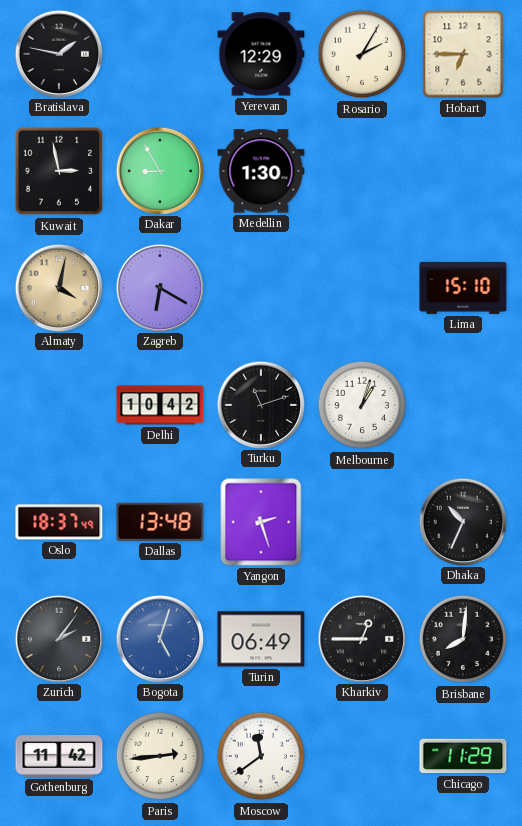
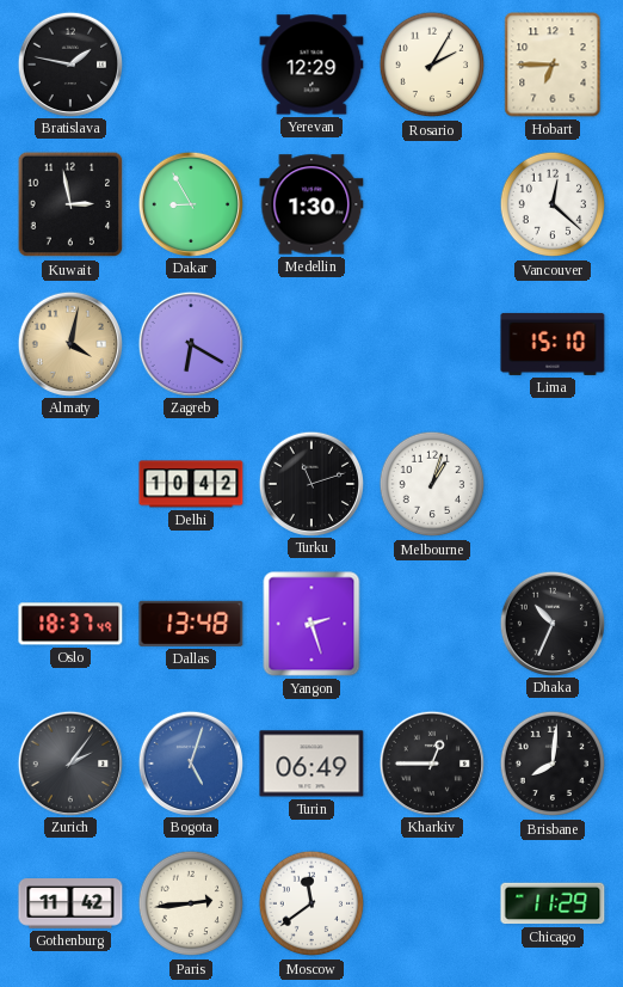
Vancouver: none -> 12:22
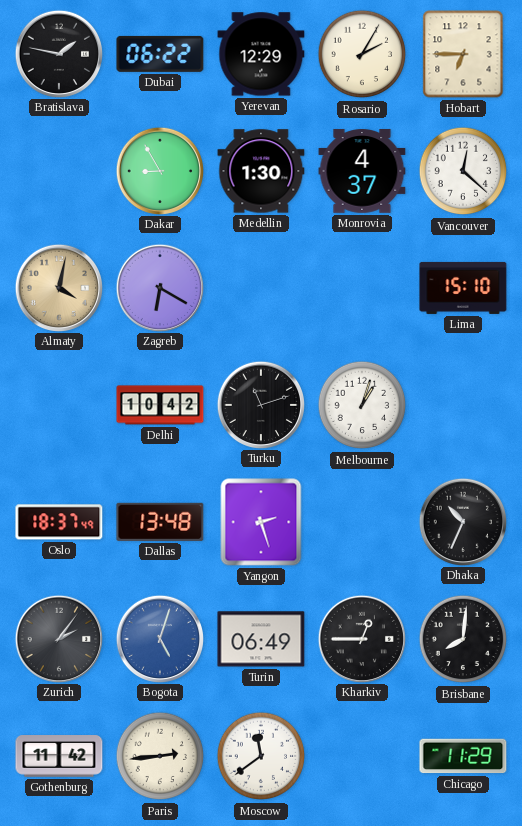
Dubai: none -> 06:22
Kuwait: 2:58 -> none
Monrovia: none -> 4:37
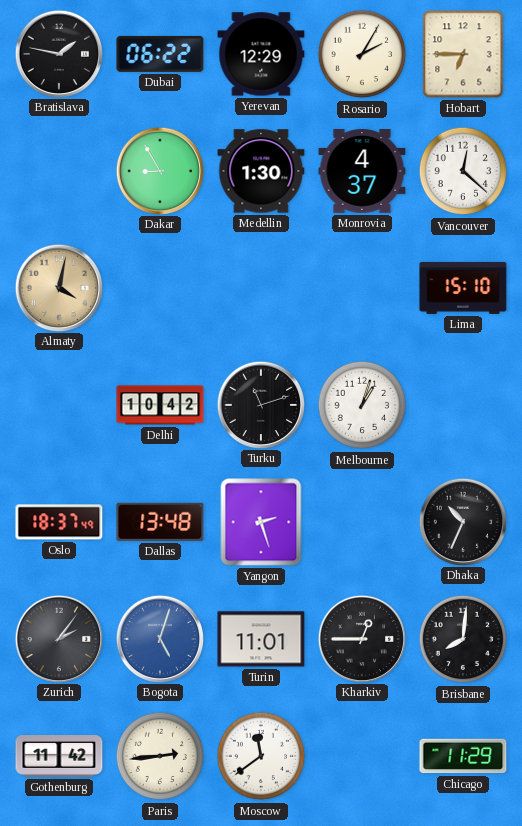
Zagreb: 6:20 -> none
Turin: 06:49 -> 11:01
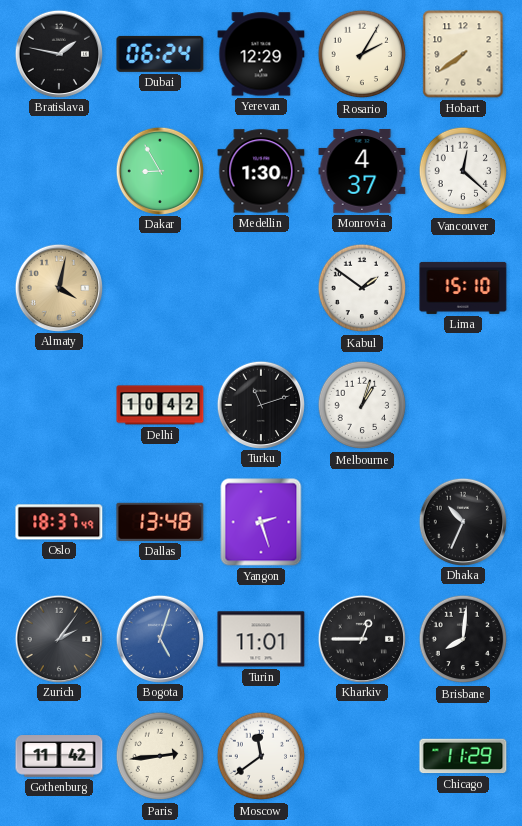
Dubai: 06:22 -> 06:24
Hobart: 6:45 -> 7:39
Kabul: none -> 1:51
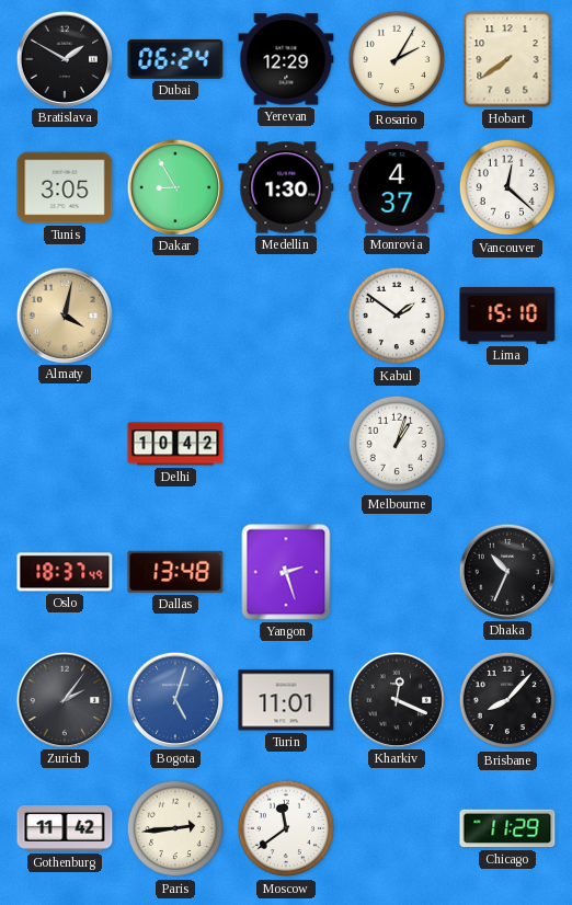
Bratislava: 1:47 -> 1:50
Tunis: none -> 3:05
Turku: 11:12 -> none
Kharkiv: 12:45 -> 12:19
Brisbane: 8:01 -> 8:07
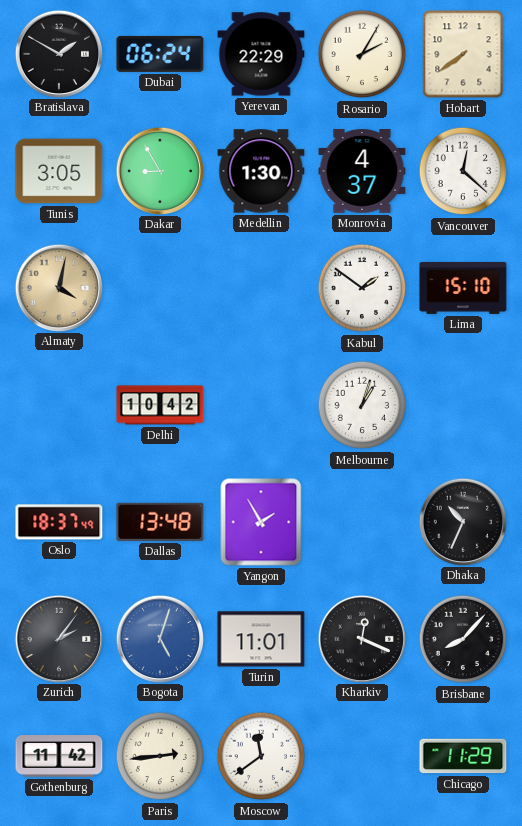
Yerevan: 12:29 -> 22:29
Yangon: 2:27 -> 1:55
